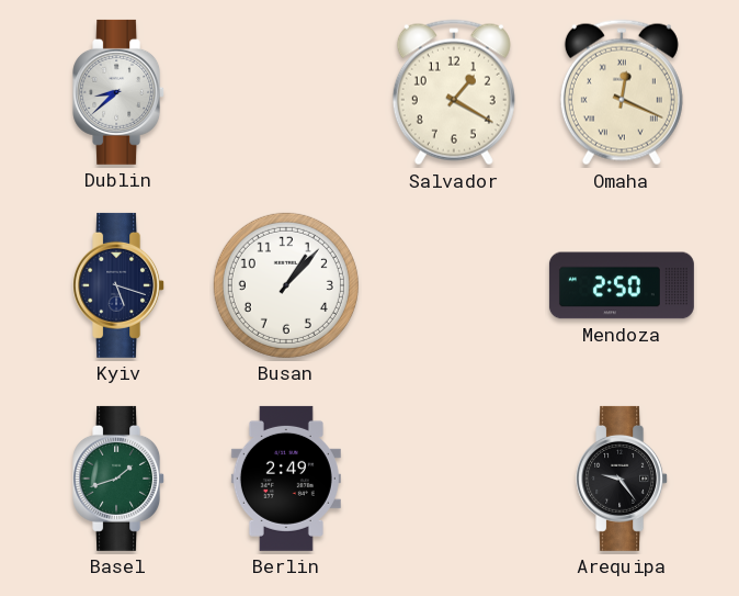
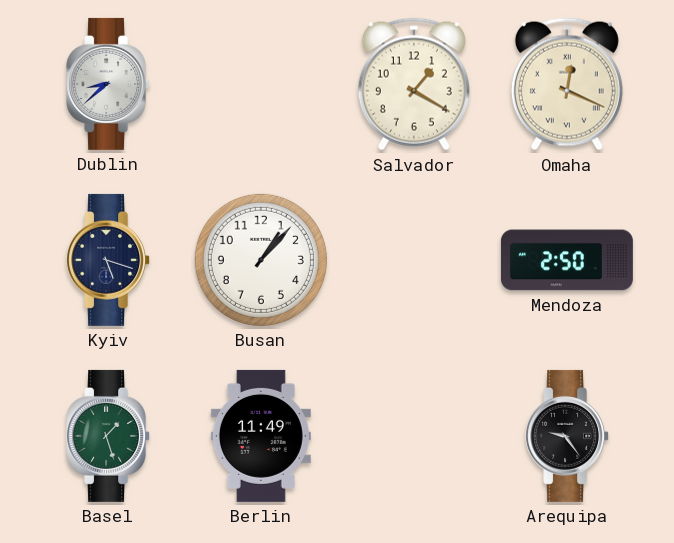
Basel: 1:42 -> 1:27
Berlin: 2:49 -> 11:49
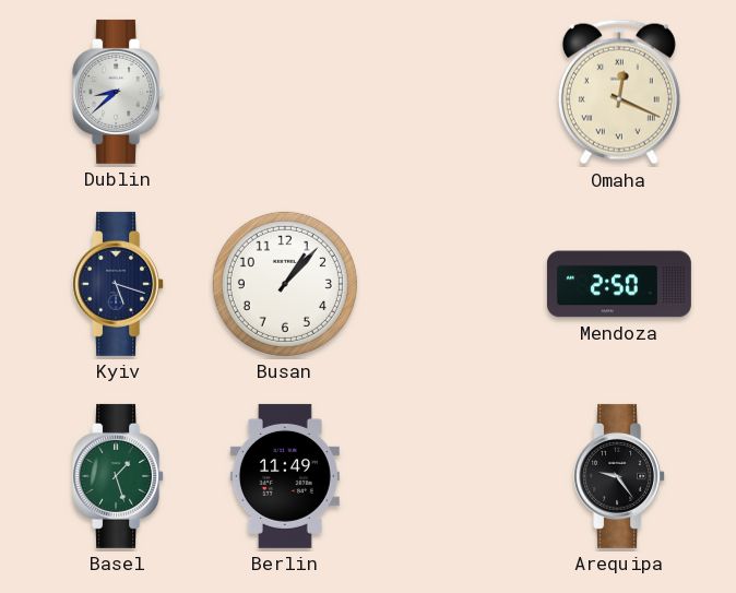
Salvador: 1:20 -> none
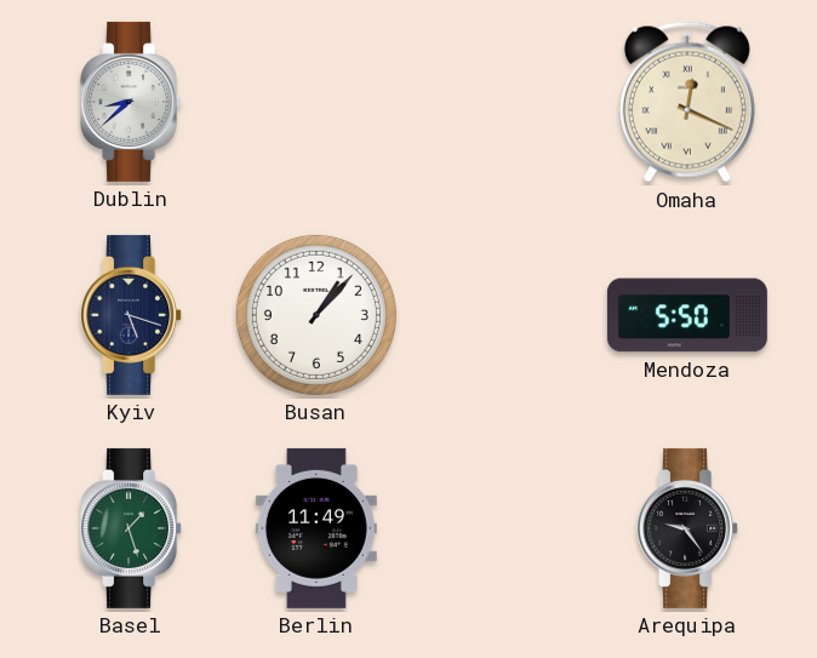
Mendoza: 2:50 -> 5:50
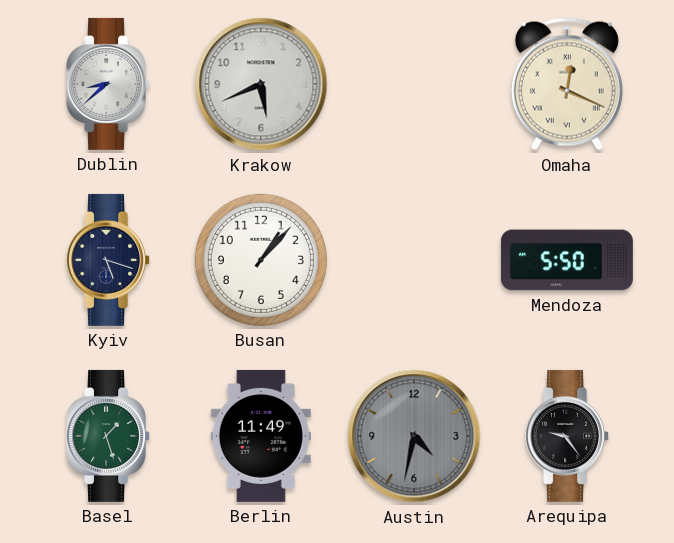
Krakow: none -> 5:41
Austin: none -> 4:32
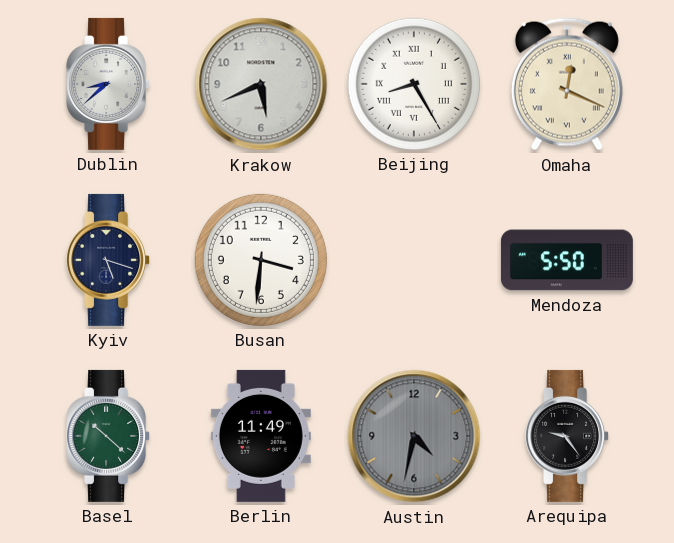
Beijing: none -> 8:25
Busan: 1:07 -> 3:31
Basel: 1:27 -> 10:22
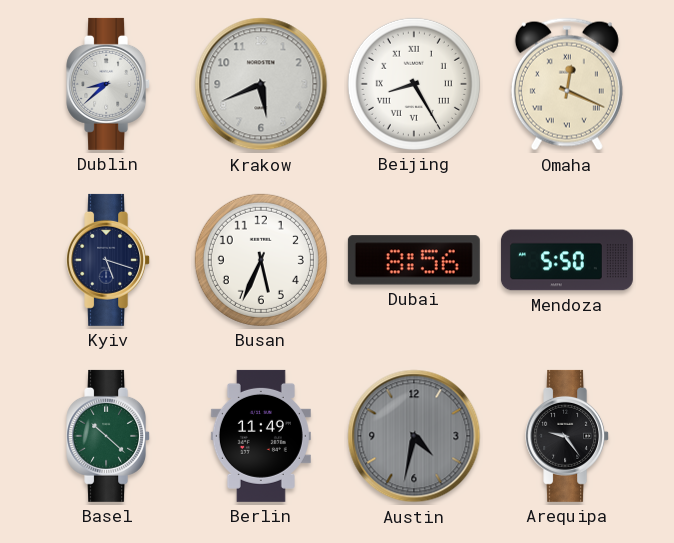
Busan: 3:31 -> 5:34
Dubai: none -> 8:56
